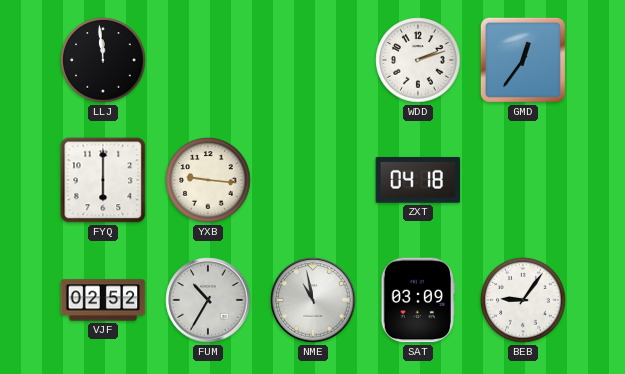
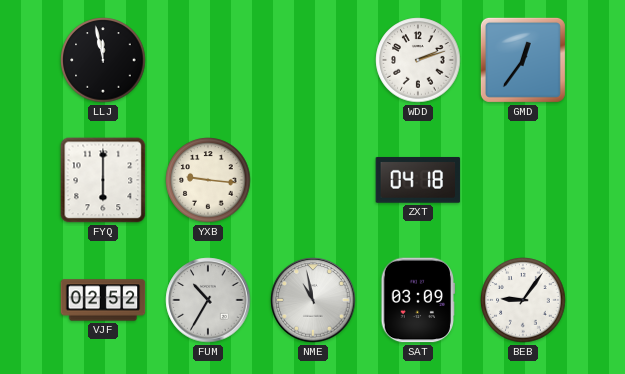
LLJ: 11:59 -> 11:58
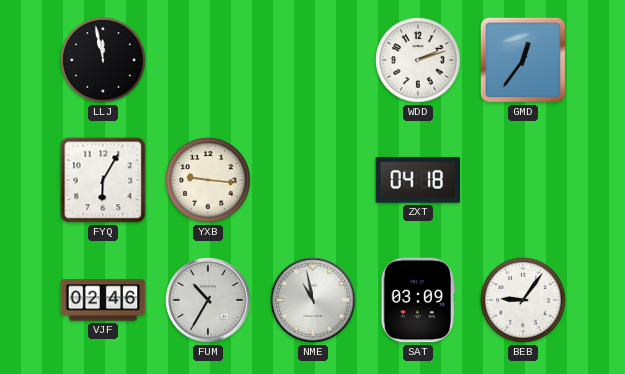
FYQ: 6:00 -> 6:05
VJF: 02:52 -> 02:46
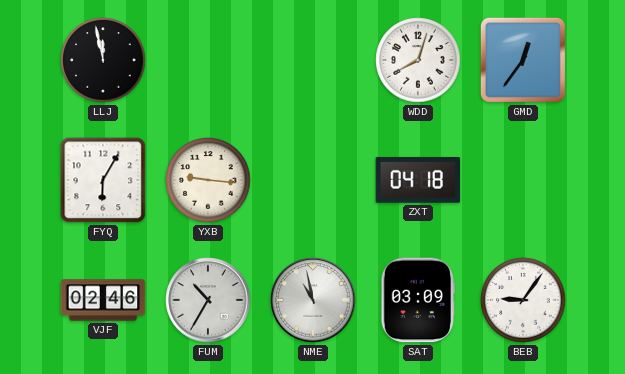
WDD: 2:12 -> 8:03
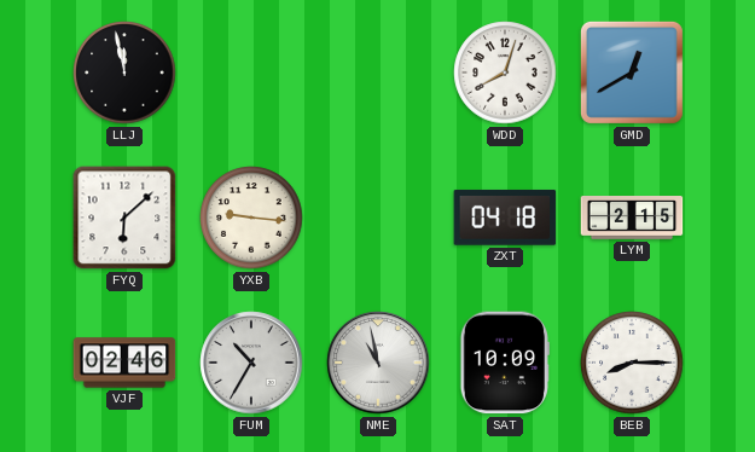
GMD: 12:36 -> 12:40
FYQ: 6:05 -> 6:08
LYM: none -> 2:15
SAT: 03:09 -> 10:09
BEB: 9:06 -> 8:15
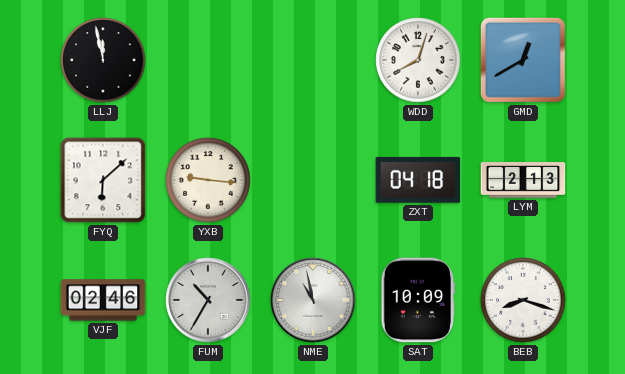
LYM: 2:15 -> 2:13
BEB: 8:15 -> 8:18
